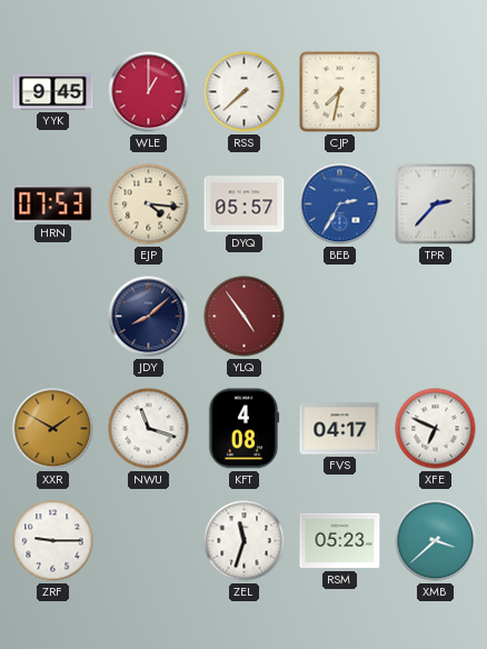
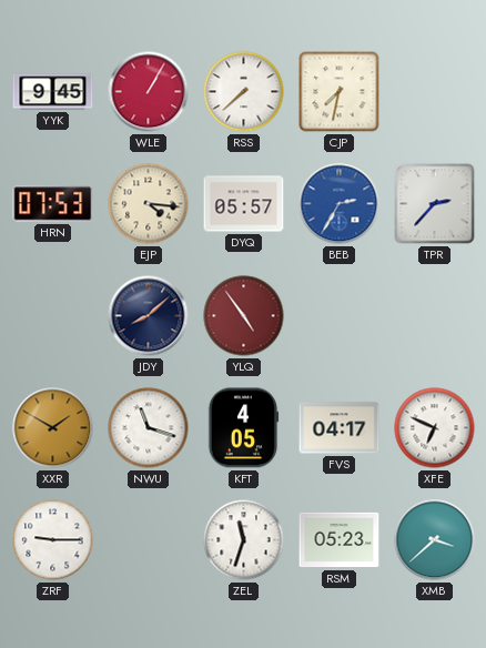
WLE: 1:00 -> 1:05
KFT: 4:08 -> 4:05
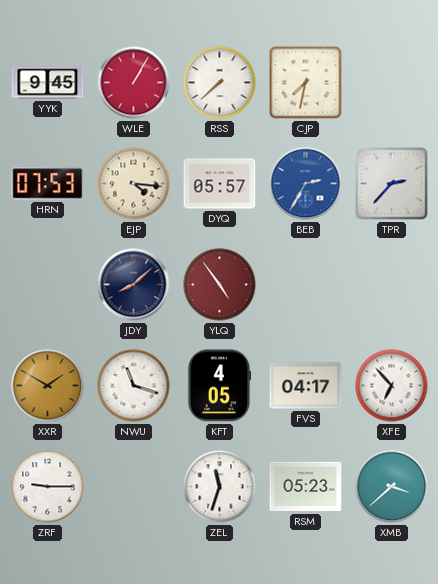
XFE: 6:49 -> 6:53
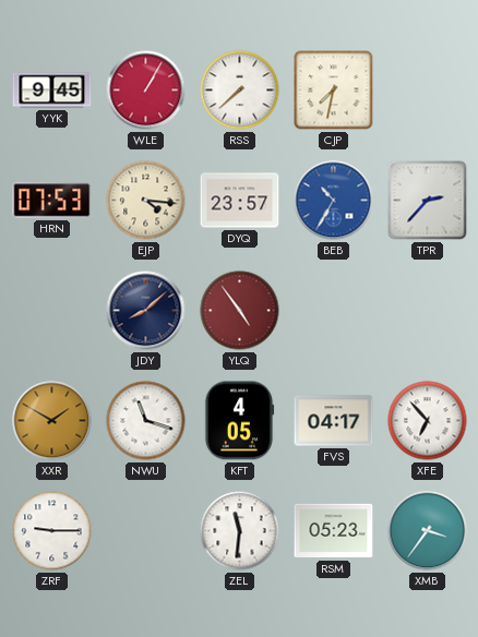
DYQ: 05:57 -> 23:57
BEB: 2:35 -> 10:35
ZEL: 11:33 -> 11:31
XMB: 3:38 -> 3:36
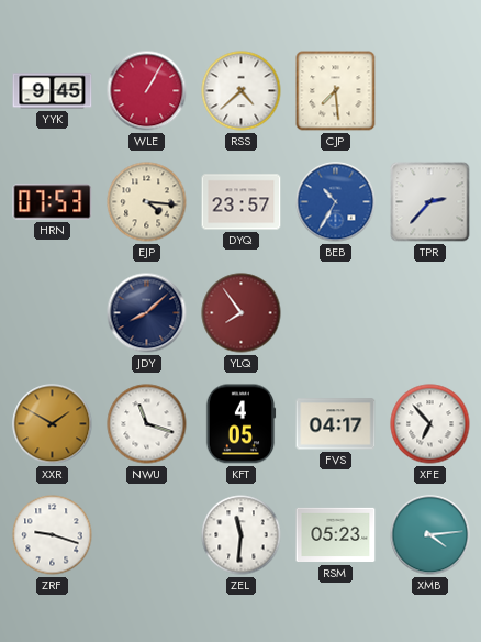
RSS: 7:38 -> 4:38
CJP: 7:32 -> 7:29
YLQ: 4:54 -> 7:54
ZRF: 9:15 -> 9:18
XMB: 3:36 -> 4:14
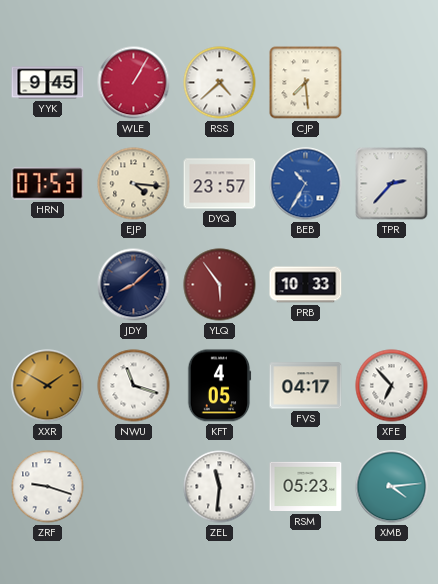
YLQ: 7:54 -> 5:54
PRB: none -> 10:33
